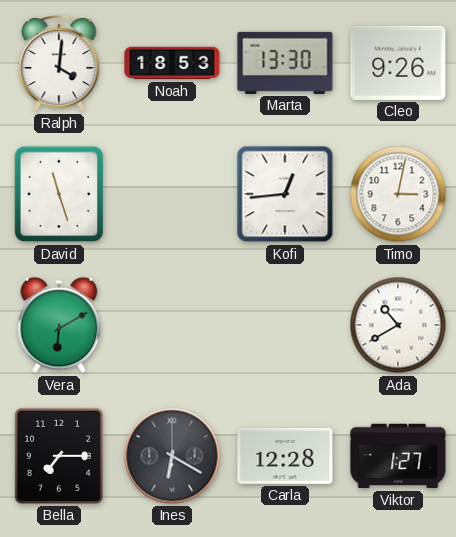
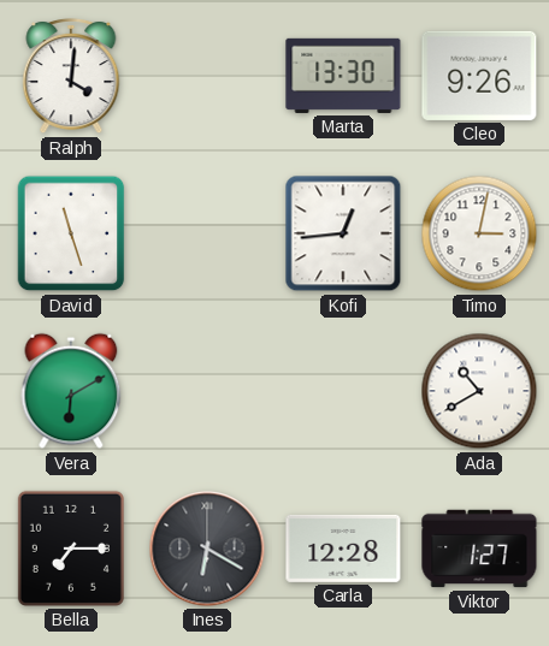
Noah: 18:53 -> none
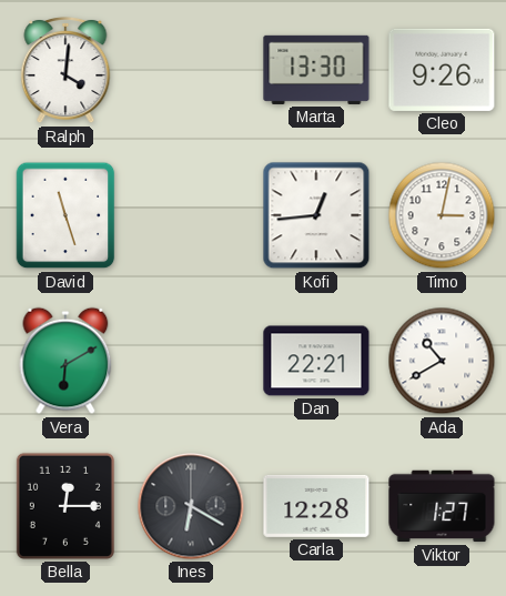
Dan: none -> 22:21
Bella: 7:15 -> 12:15
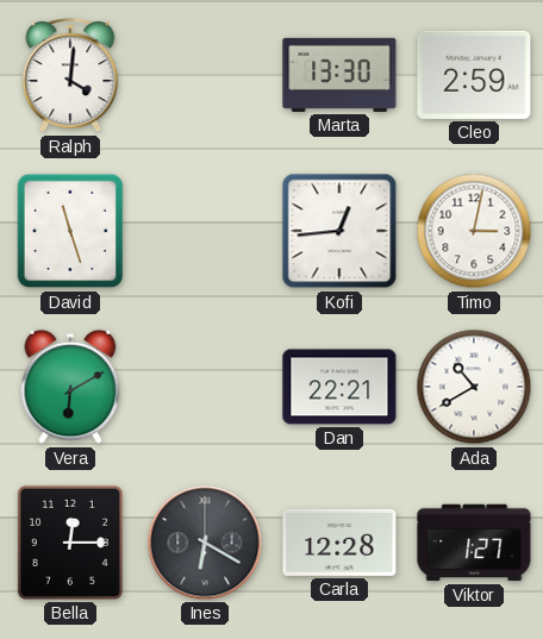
Cleo: 9:26 -> 2:59
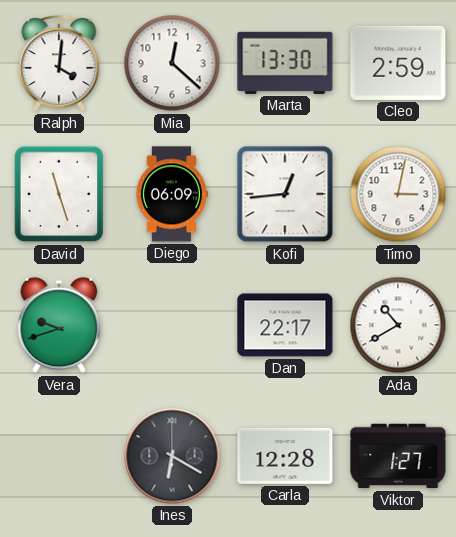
Mia: none -> 12:22
Diego: none -> 06:09
Vera: 6:10 -> 9:42
Dan: 22:21 -> 22:17
Bella: 12:15 -> none
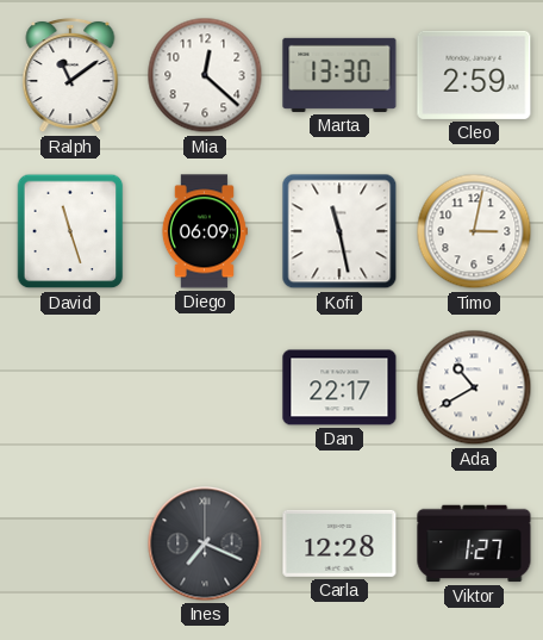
Ralph: 4:01 -> 11:09
Kofi: 12:44 -> 11:28
Vera: 9:42 -> none
Ines: 6:20 -> 7:19
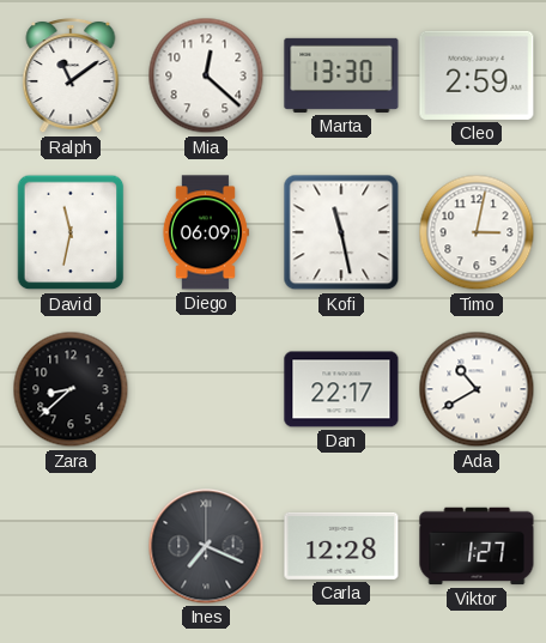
David: 11:27 -> 11:32
Zara: none -> 8:38
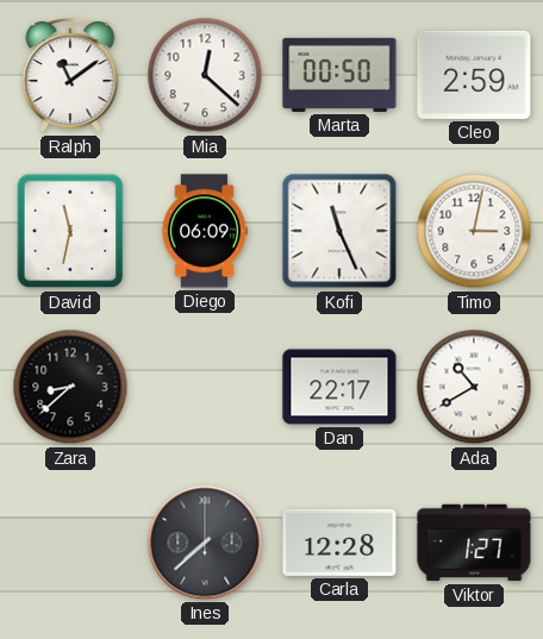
Marta: 13:30 -> 00:50
Kofi: 11:28 -> 11:26
Ines: 7:19 -> 7:38
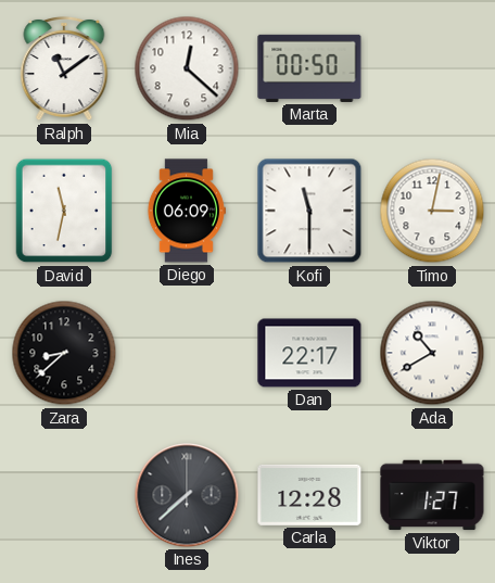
Cleo: 2:59 -> none
Kofi: 11:26 -> 11:30
